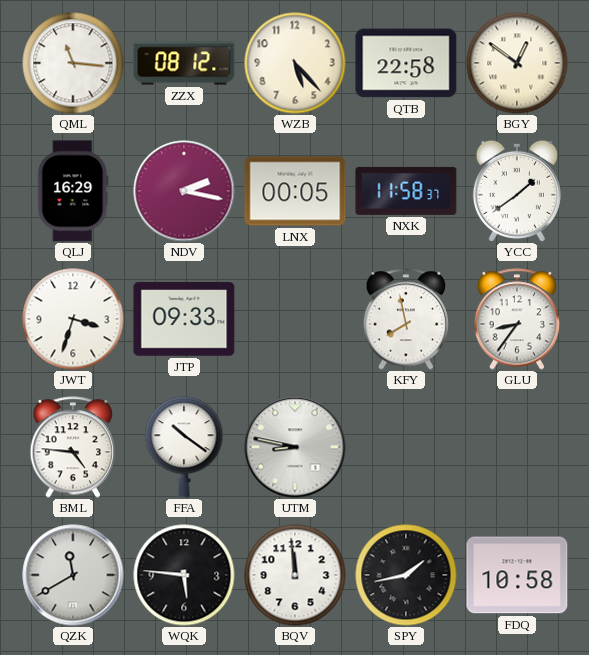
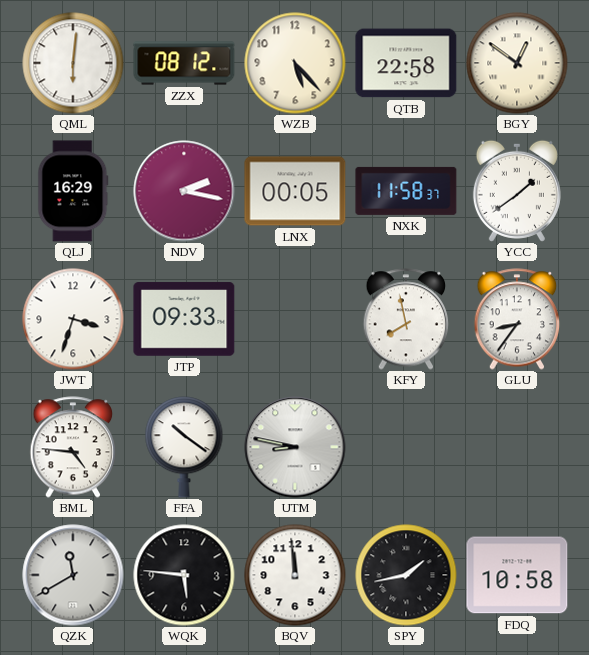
QML: 11:16 -> 6:01
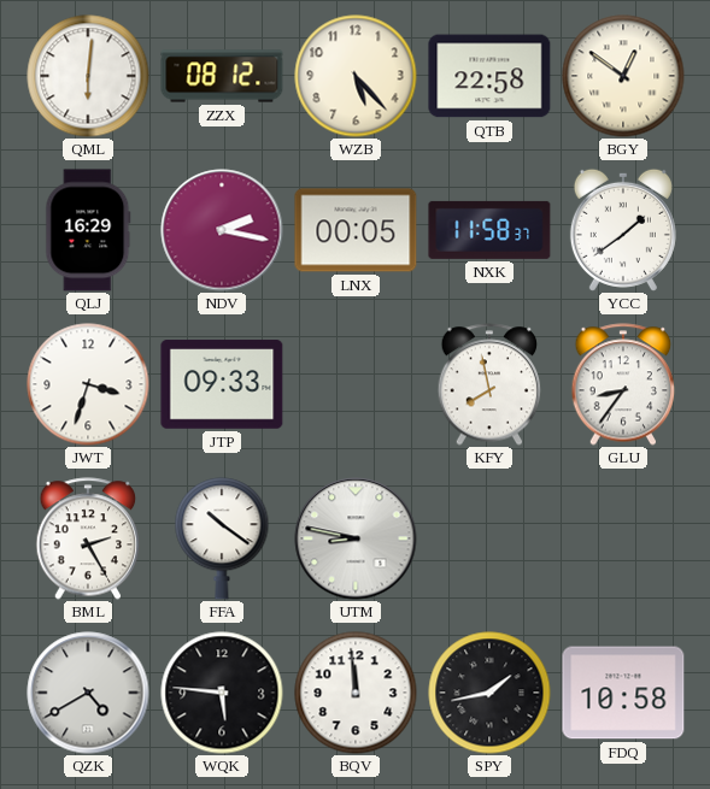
BML: 4:46 -> 2:25
QZK: 11:40 -> 4:40
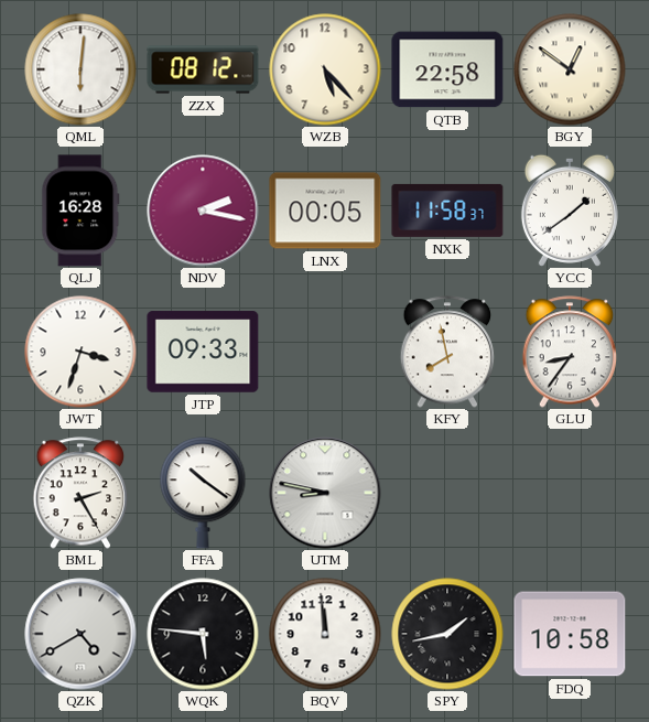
QLJ: 16:29 -> 16:28
